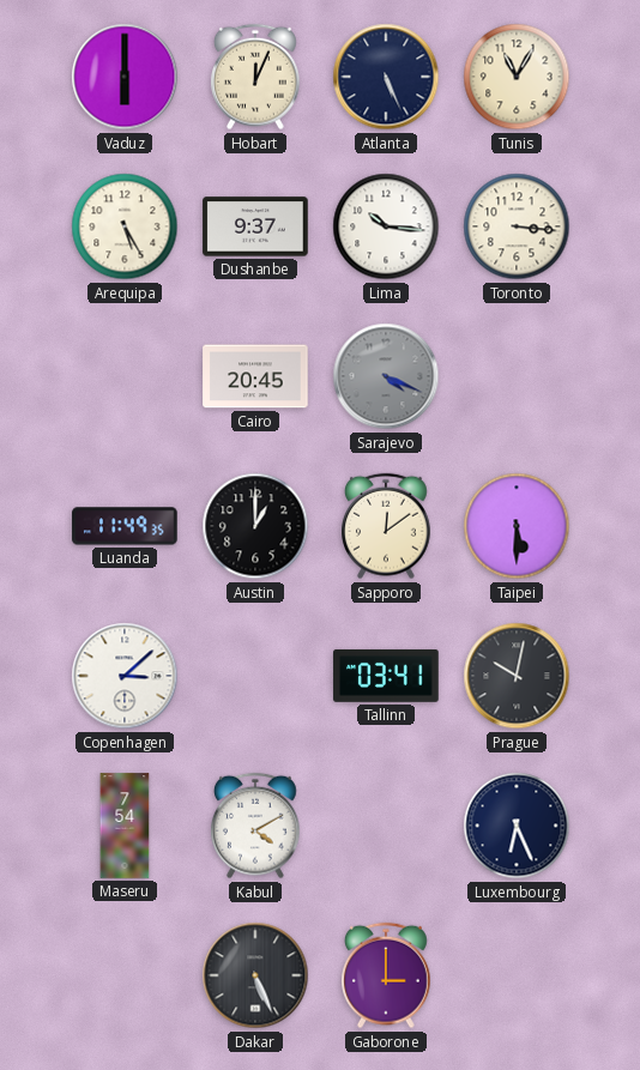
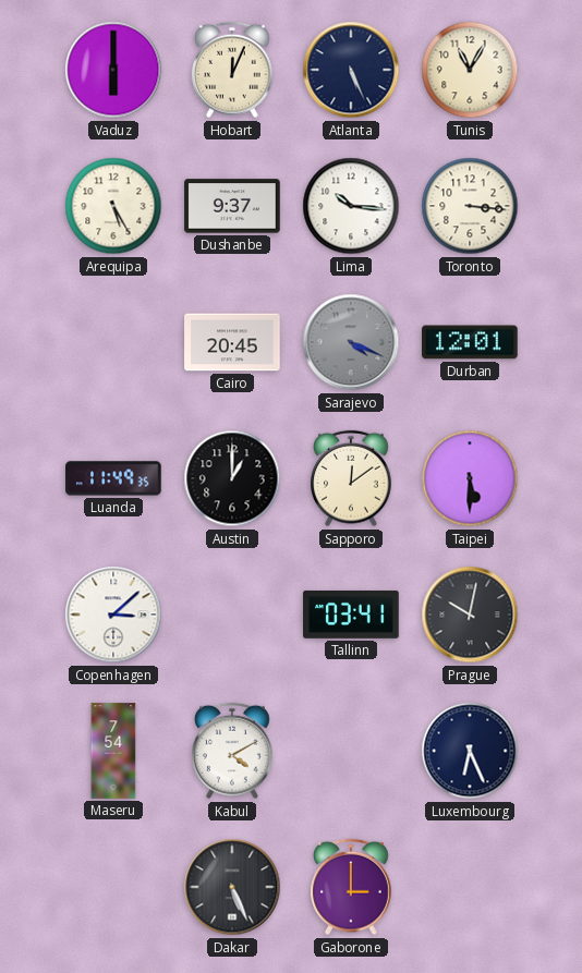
Durban: none -> 12:01
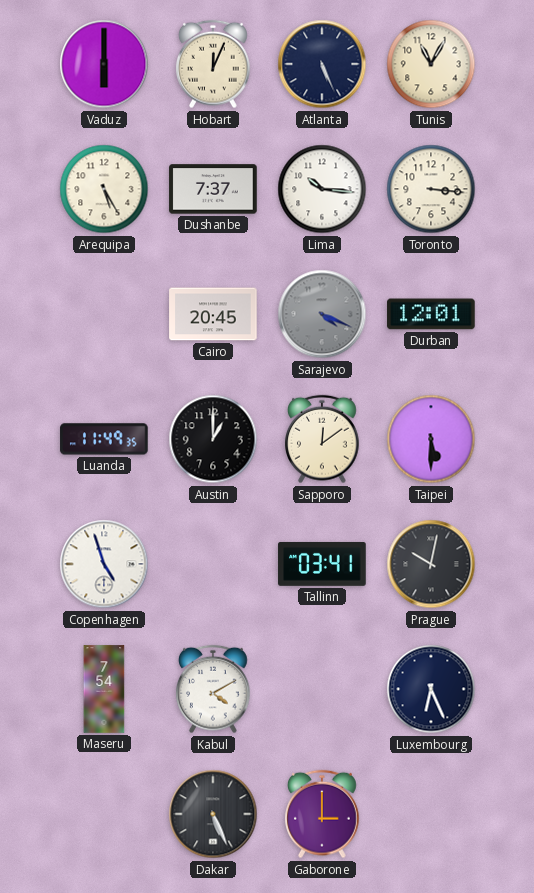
Dushanbe: 9:37 -> 7:37
Copenhagen: 3:08 -> 4:57
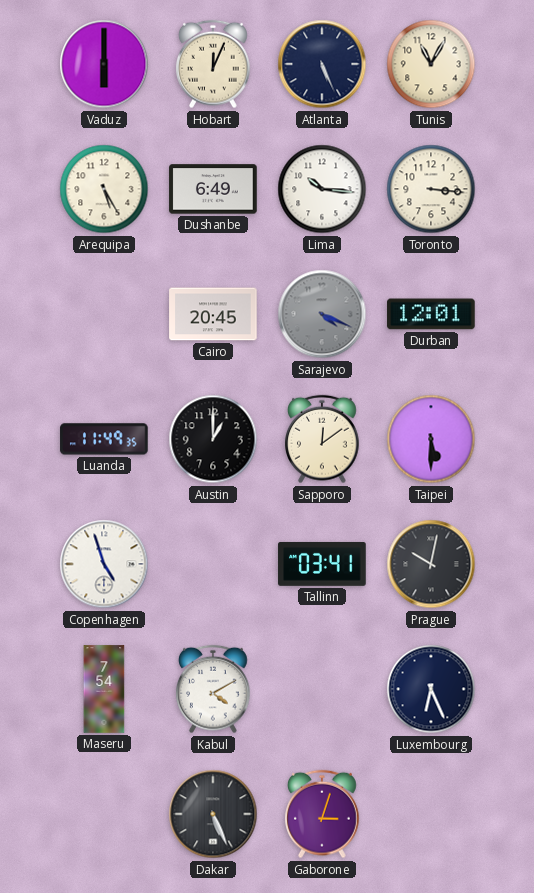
Dushanbe: 7:37 -> 6:49
Gaborone: 3:00 -> 3:03
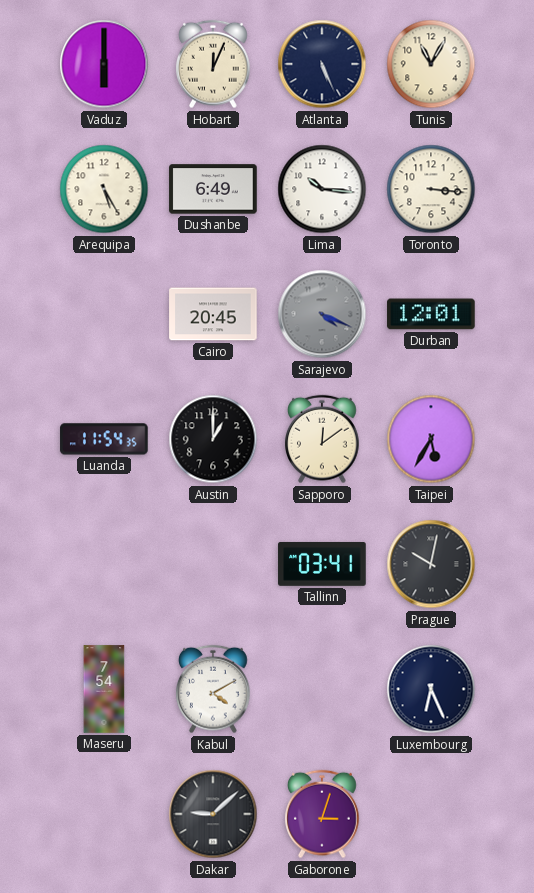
Luanda: 11:49 -> 11:54
Taipei: 5:30 -> 5:35
Copenhagen: 4:57 -> none
Dakar: 5:26 -> 9:08
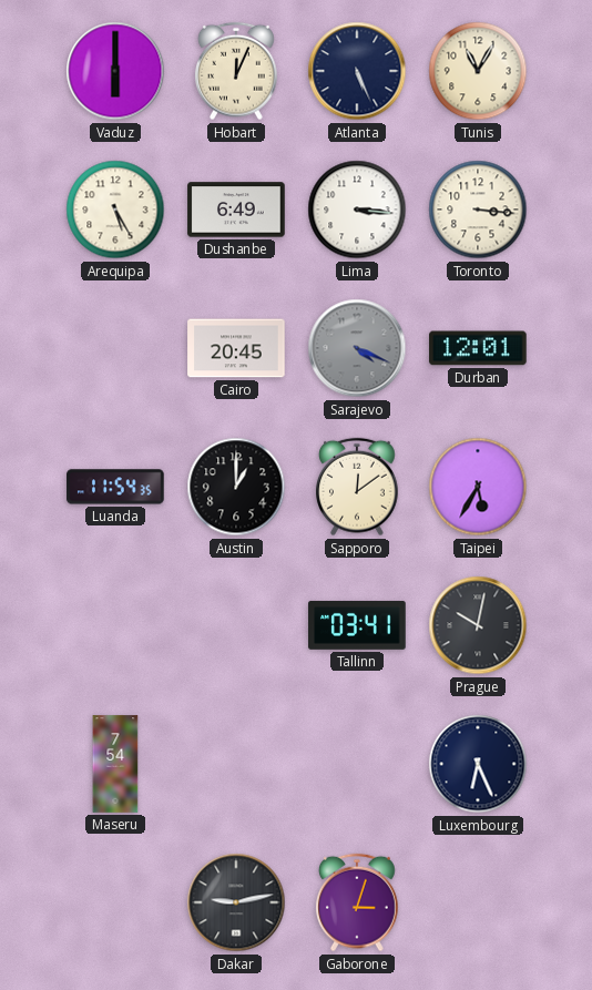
Lima: 10:16 -> 3:16
Kabul: 4:10 -> none
Dakar: 9:08 -> 9:13
